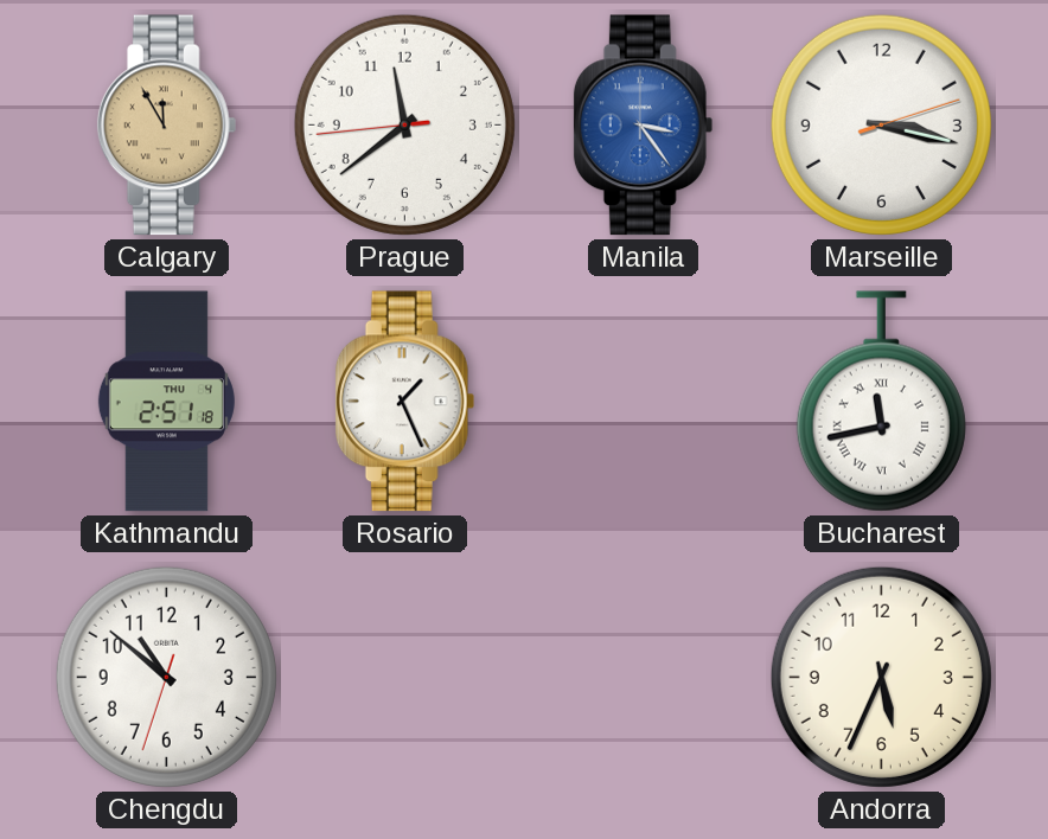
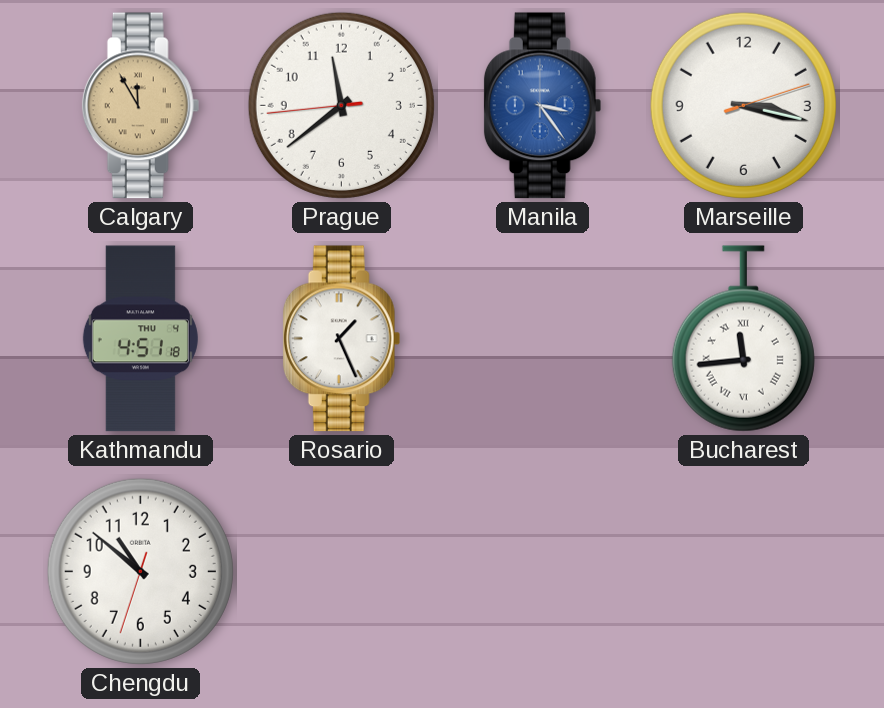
Kathmandu: 2:51 -> 4:51
Bucharest: 11:43 -> 11:44
Andorra: 5:34 -> none
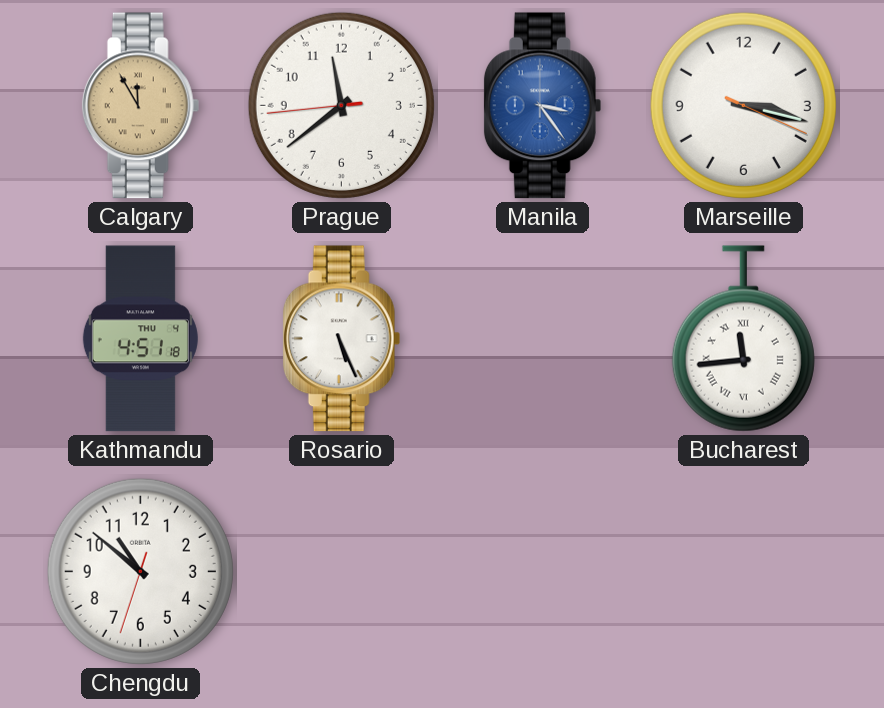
Marseille: 3:17:12 -> 3:17:19
Rosario: 1:26 -> 5:26
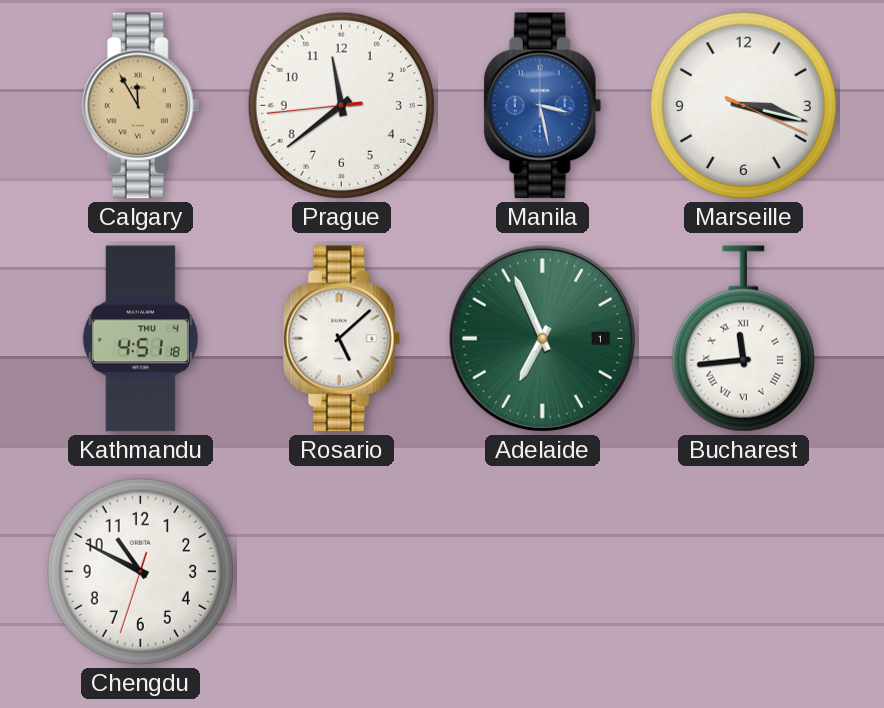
Manila: 3:24 -> 3:28
Rosario: 5:26 -> 5:08
Adelaide: none -> 6:56
Chengdu: 10:51 -> 10:49
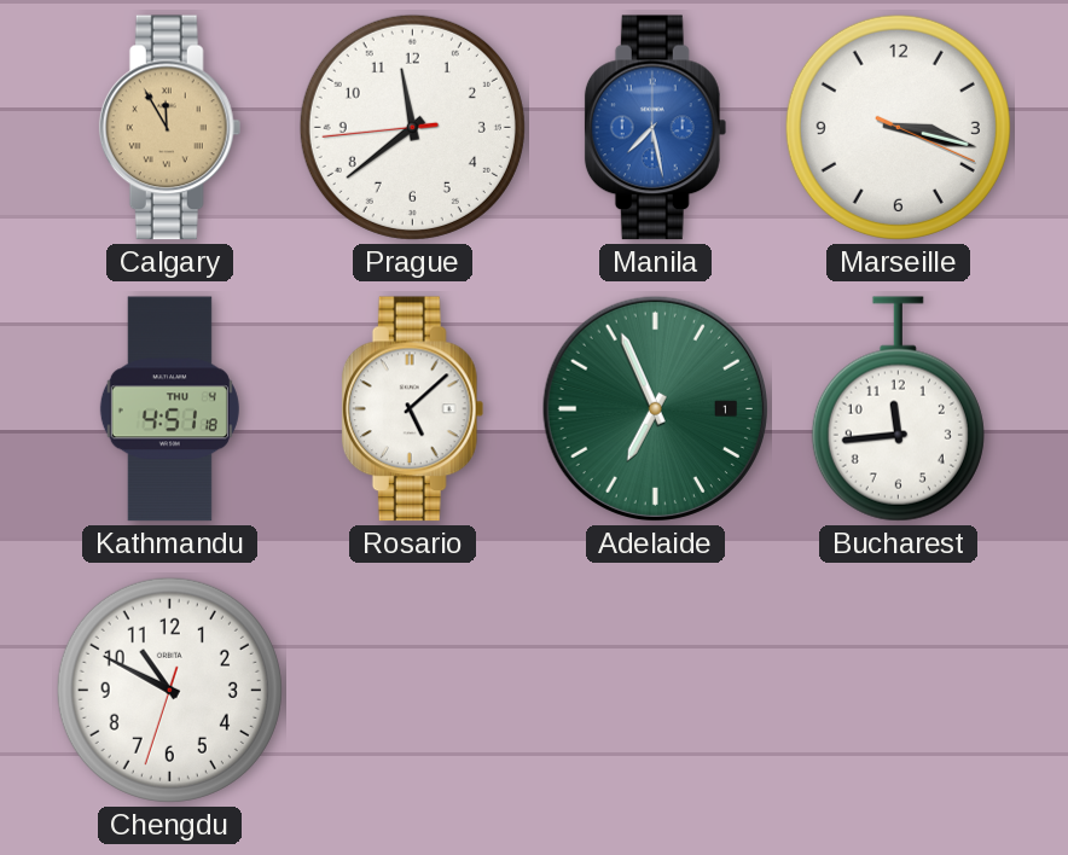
Manila: 3:28 -> 7:28
Bucharest numerals: Roman -> Arabic
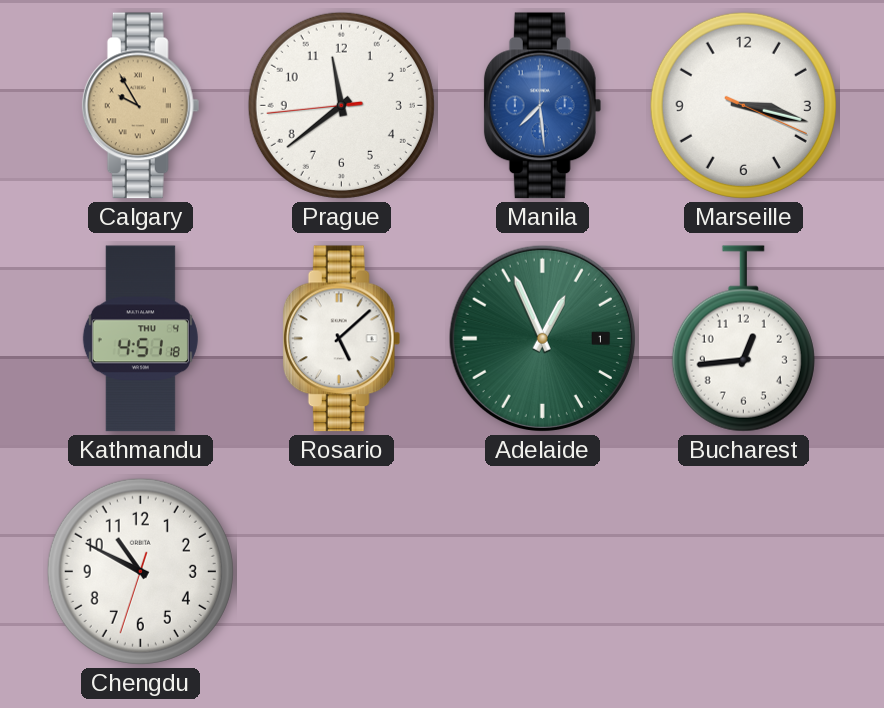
Calgary: 11:55 -> 9:55
Manila: 7:28 -> 7:29
Adelaide: 6:56 -> 12:56
Bucharest: 11:44 -> 12:44
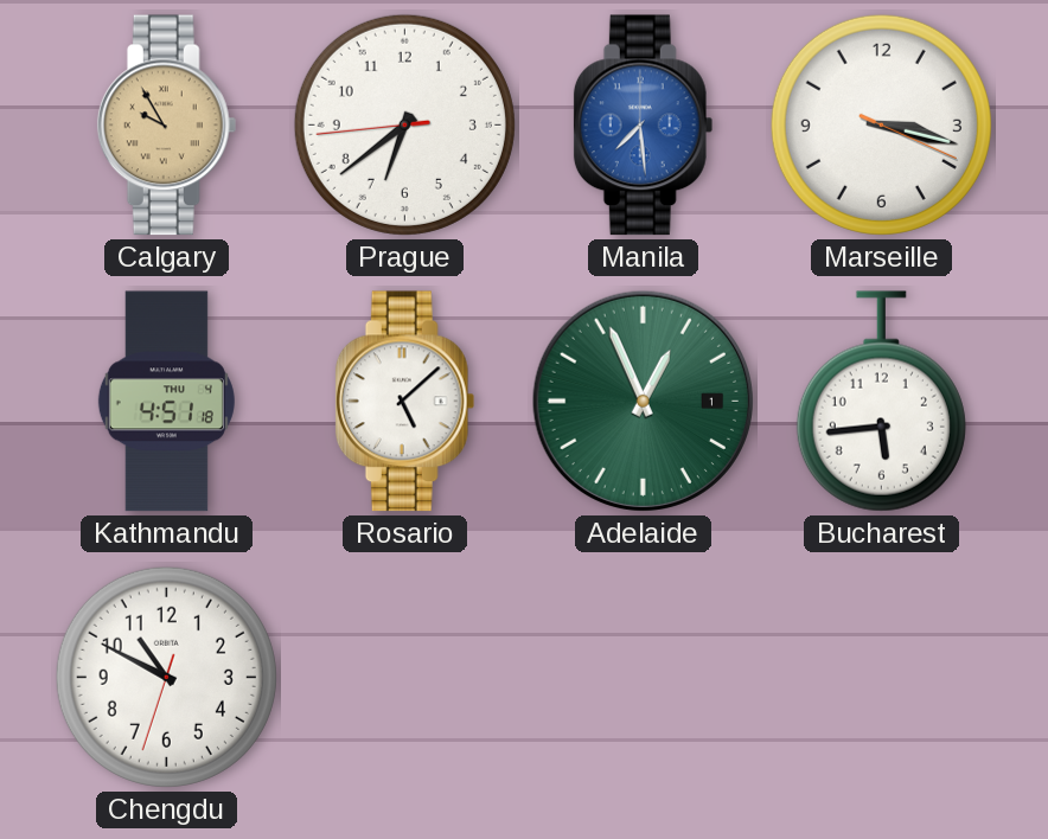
Prague: 11:38 -> 6:38
Bucharest: 12:44 -> 5:44
